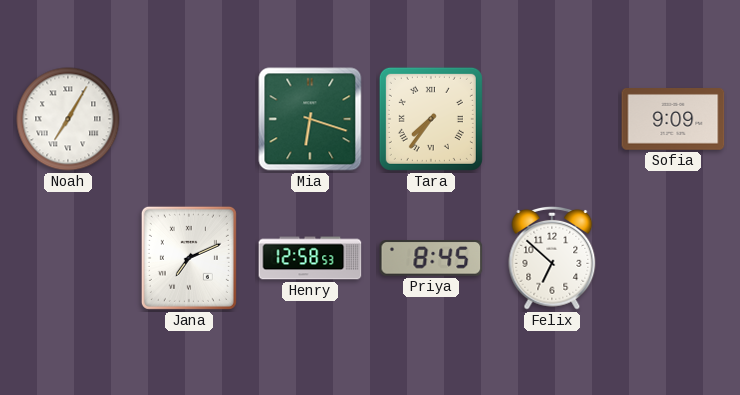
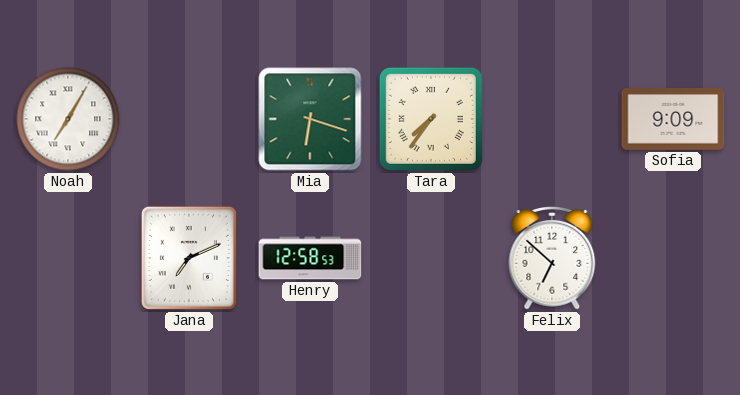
Priya: 8:45 -> none
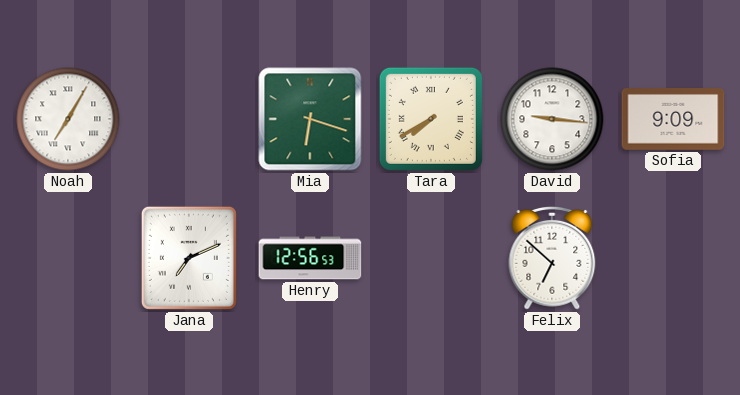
Tara: 7:36 -> 7:40
David: none -> 9:16
Henry: 12:58 -> 12:56
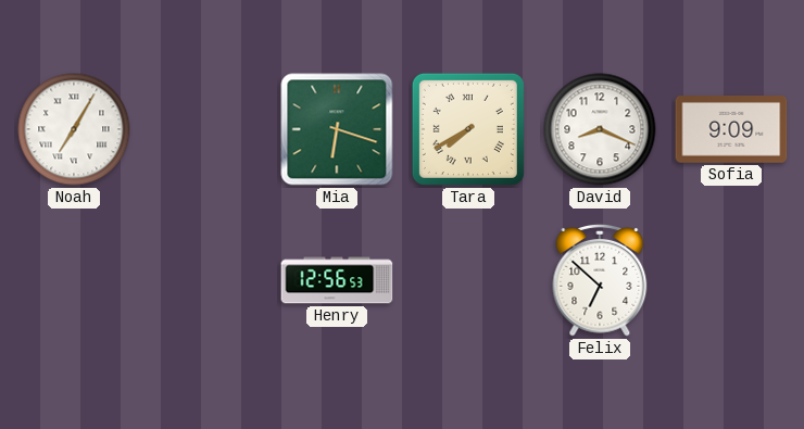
David: 9:16 -> 8:19
Jana: 7:11 -> none
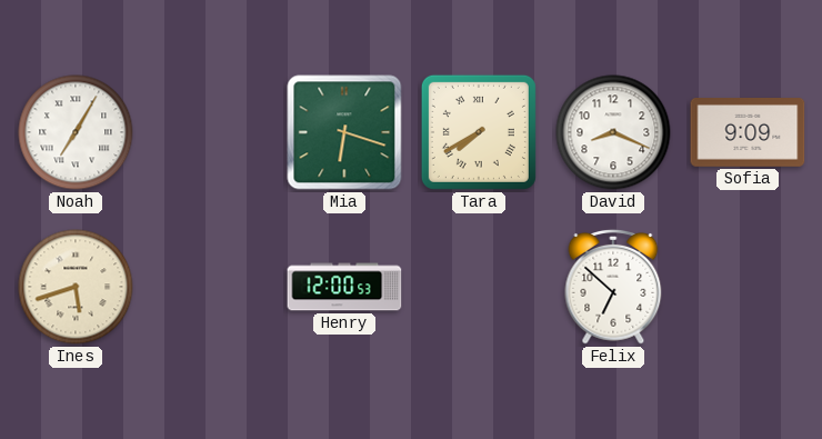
Ines: none -> 5:42
Henry: 12:56 -> 12:00
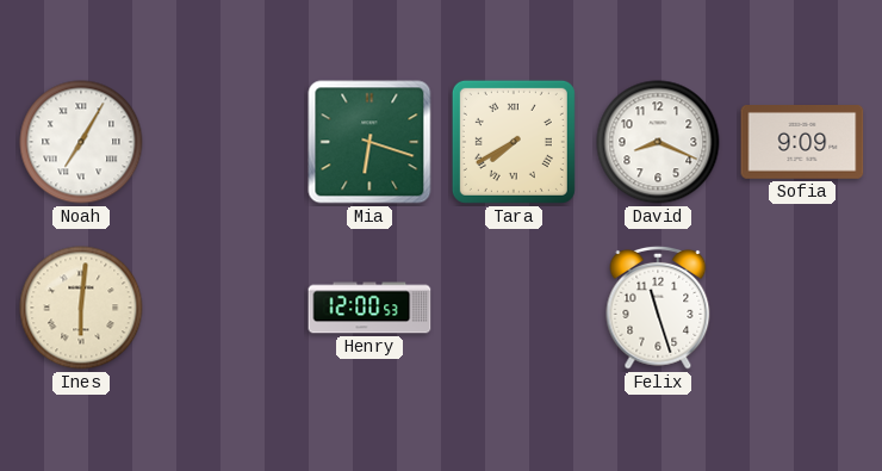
Ines: 5:42 -> 6:01
Felix: 6:52 -> 11:27
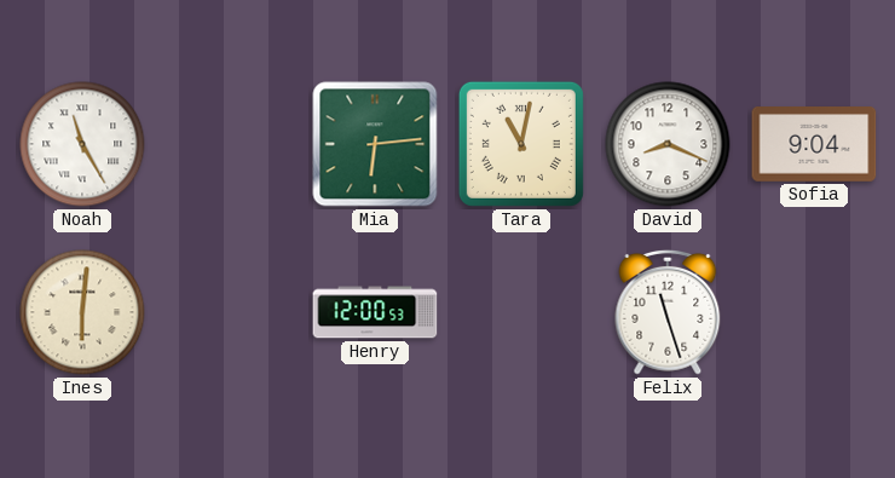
Noah: 7:05 -> 11:25
Mia: 6:18 -> 6:14
Tara: 7:40 -> 11:02
Sofia: 9:09 -> 9:04
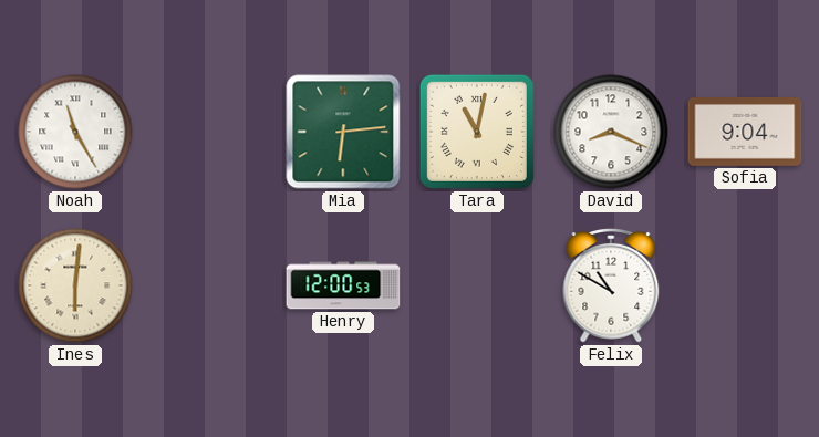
Felix: 11:27 -> 10:50
